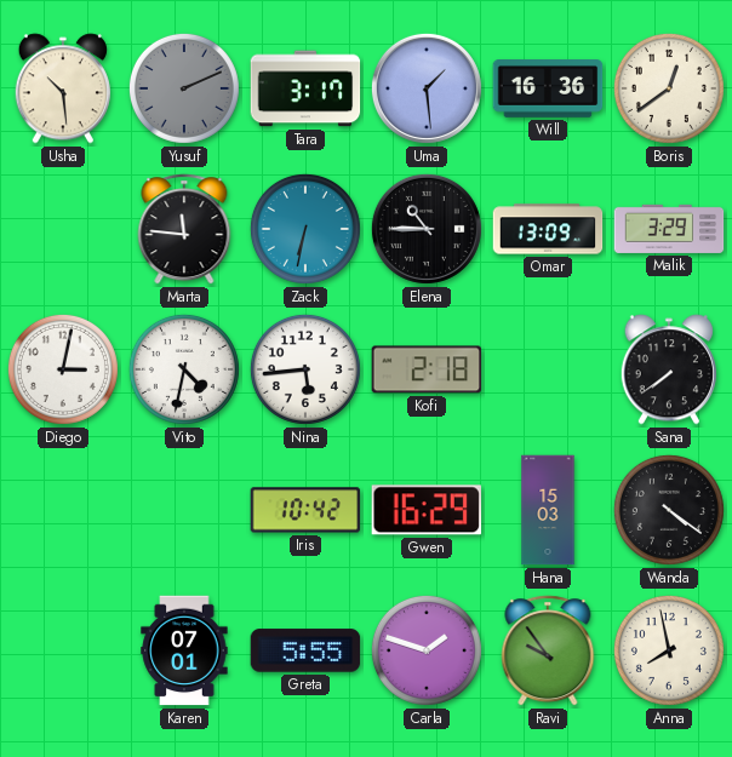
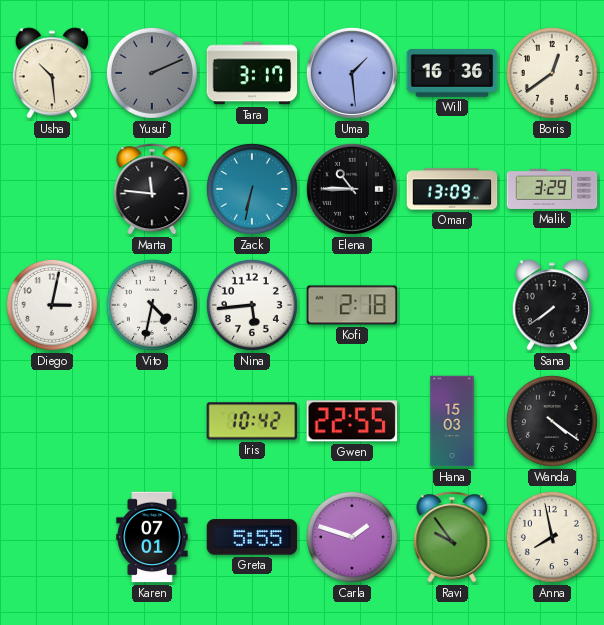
Gwen: 16:29 -> 22:55
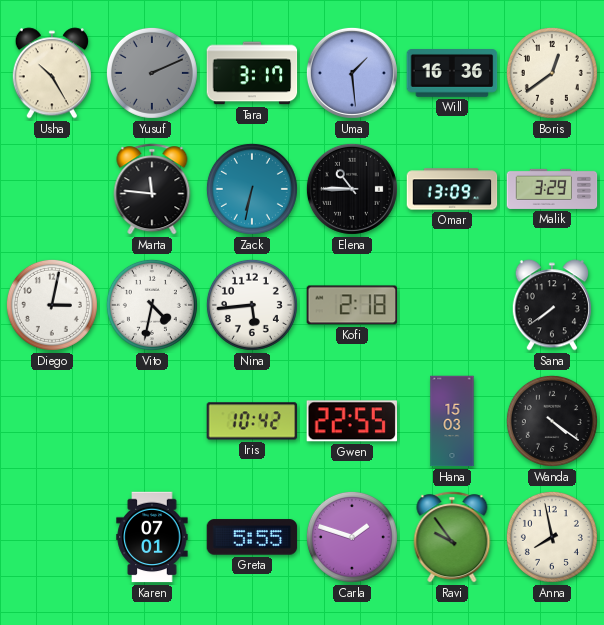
Usha: 10:29 -> 10:25
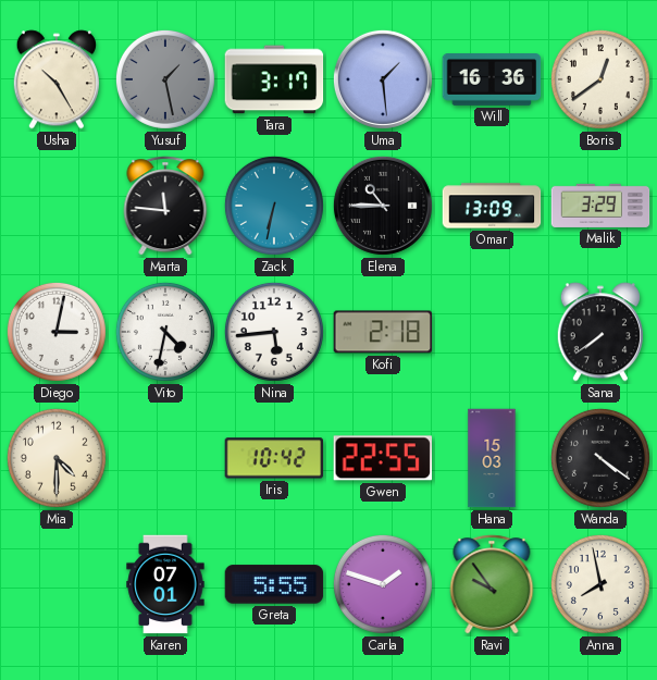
Yusuf: 2:11 -> 1:28
Mia: none -> 4:30
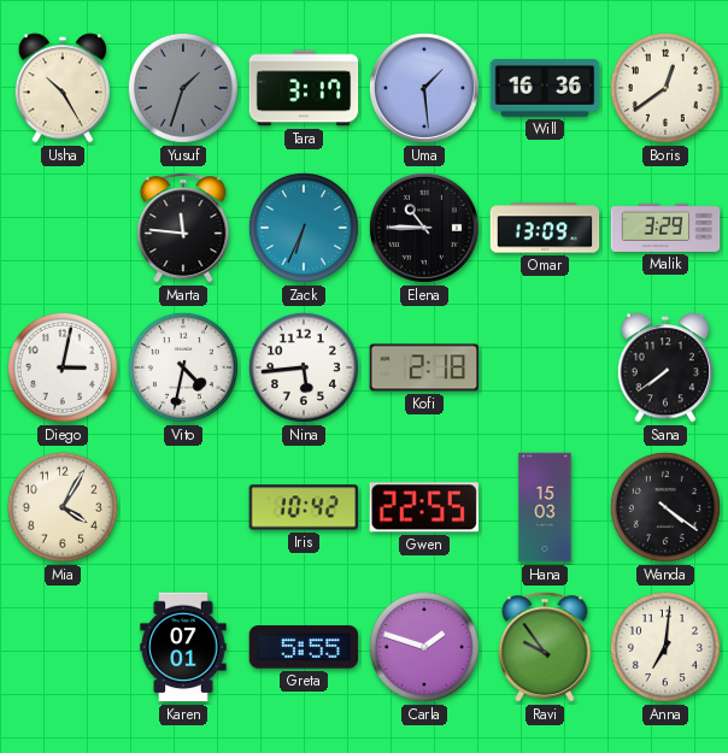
Yusuf: 1:28 -> 1:33
Zack: 6:32 -> 6:34
Mia: 4:30 -> 4:05
Anna: 7:58 -> 7:01
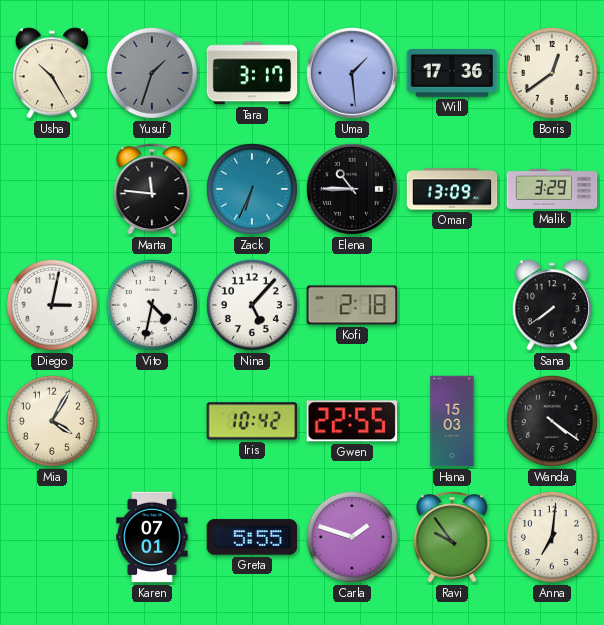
Will: 16:36 -> 17:36
Nina: 5:44 -> 5:07
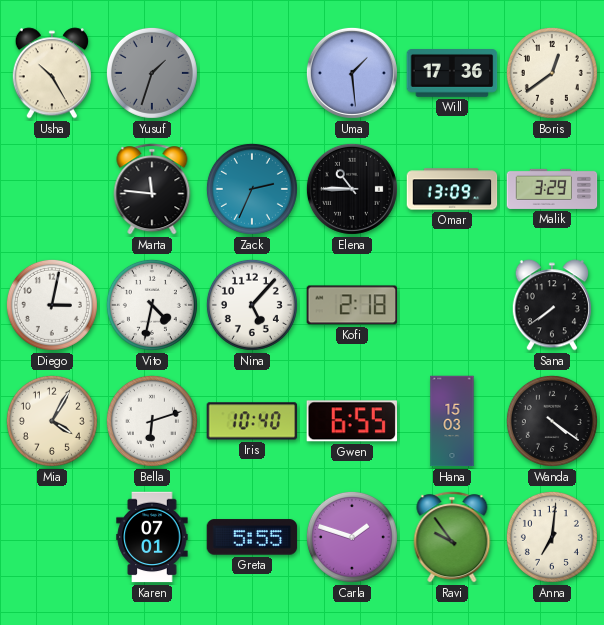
Tara: 3:17 -> none
Zack: 6:34 -> 2:34
Bella: none -> 6:12
Iris: 10:42 -> 10:40
Gwen: 22:55 -> 6:55
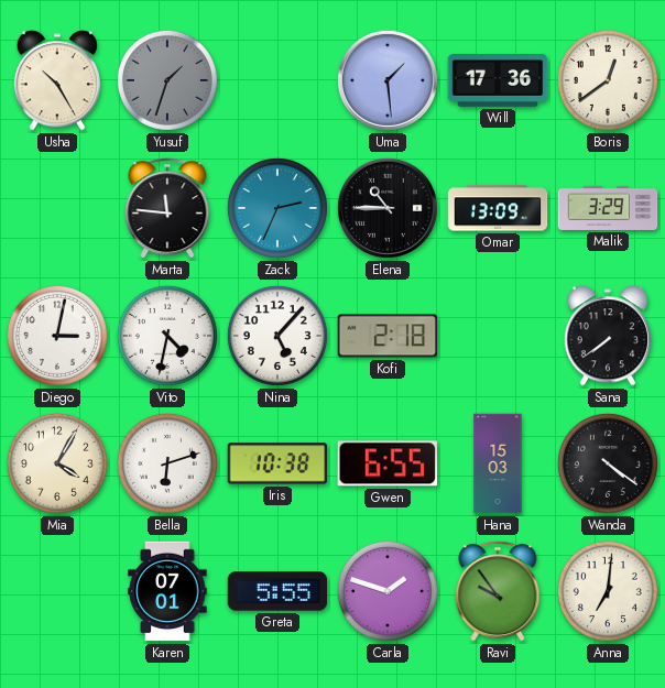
Iris: 10:40 -> 10:38
